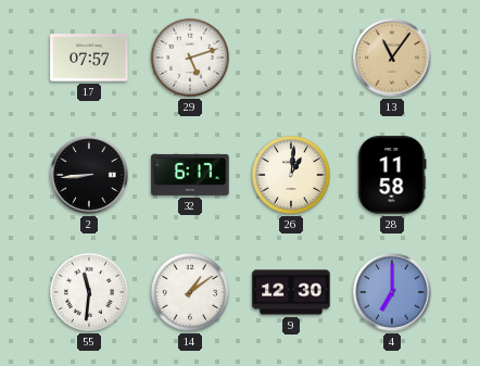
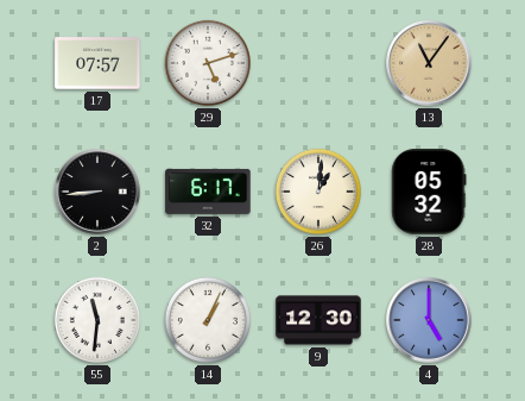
28: 11:58 -> 05:32
14: 1:09 -> 1:04
4: 7:00 -> 5:00
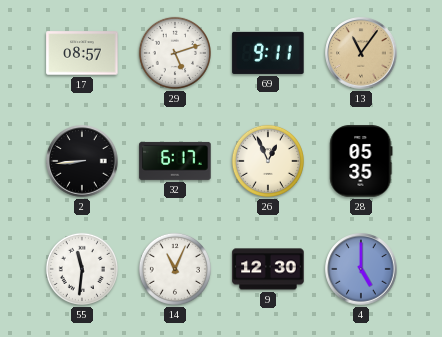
17: 07:57 -> 08:57
69: none -> 9:11
26: 1:01 -> 12:56
28: 05:32 -> 05:35
14: 1:04 -> 11:04
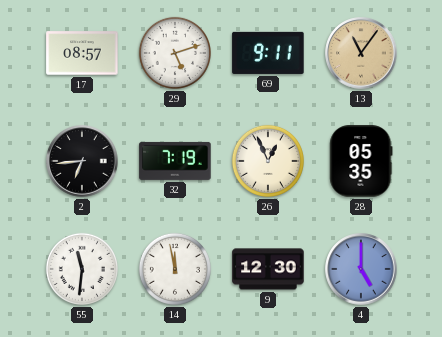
2: 8:44 -> 6:44
32: 6:17 -> 7:19
14: 11:04 -> 11:58
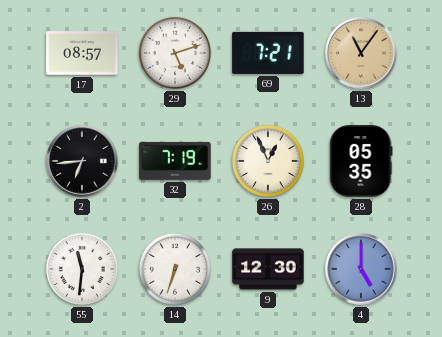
69: 9:11 -> 7:21
14: 11:58 -> 6:33
